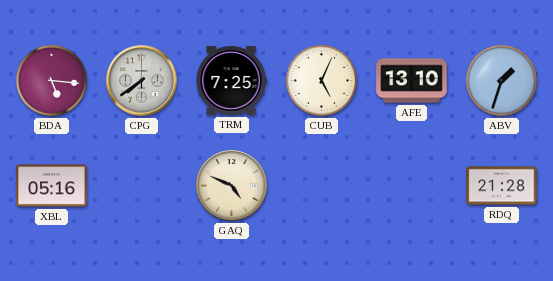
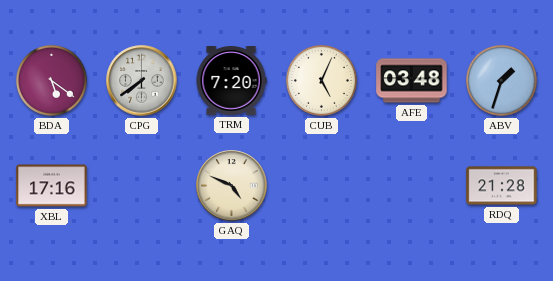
BDA: 5:16 -> 5:21
TRM: 7:25 -> 7:20
AFE: 13:10 -> 03:48
XBL: 05:16 -> 17:16
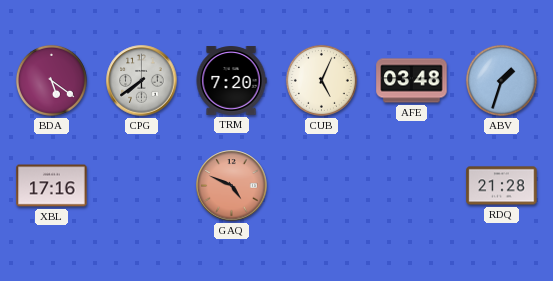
GAQ dial: cream -> salmon
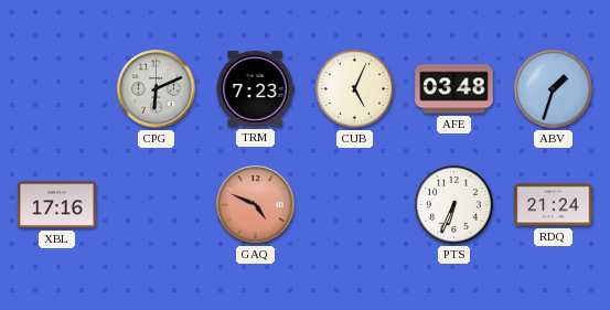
BDA: 5:21 -> none
CPG: 7:39 -> 6:11
TRM: 7:20 -> 7:23
PTS: none -> 6:34
RDQ: 21:28 -> 21:24
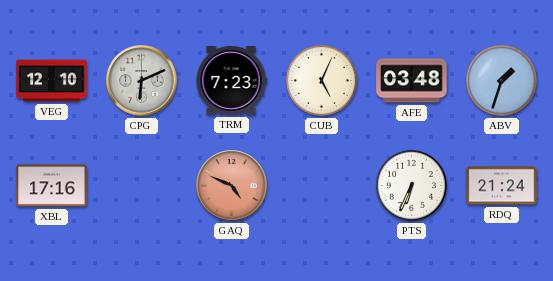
VEG: none -> 12:10
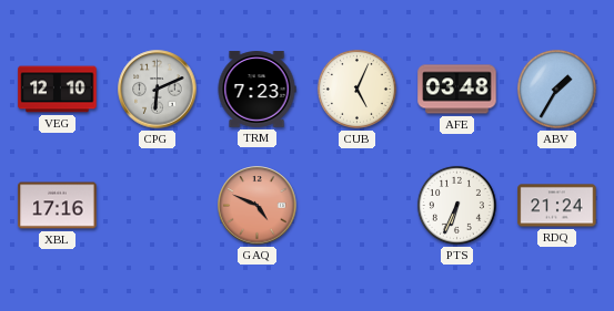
ABV: 1:33 -> 1:35
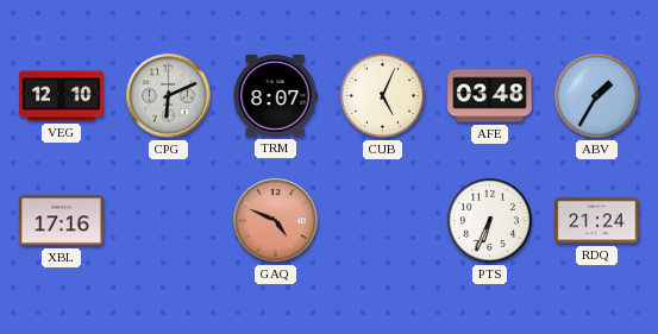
TRM: 7:23 -> 8:07
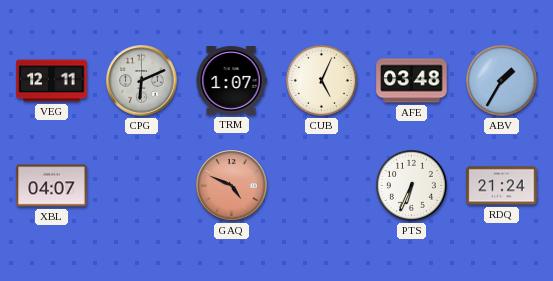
VEG: 12:10 -> 12:11
TRM: 8:07 -> 1:07
XBL: 17:16 -> 04:07
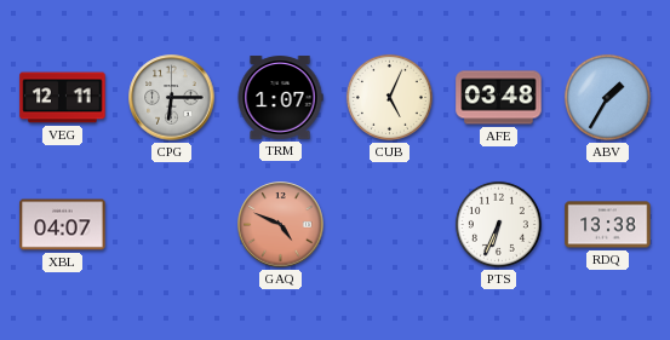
CPG: 6:11 -> 6:15
RDQ: 21:24 -> 13:38
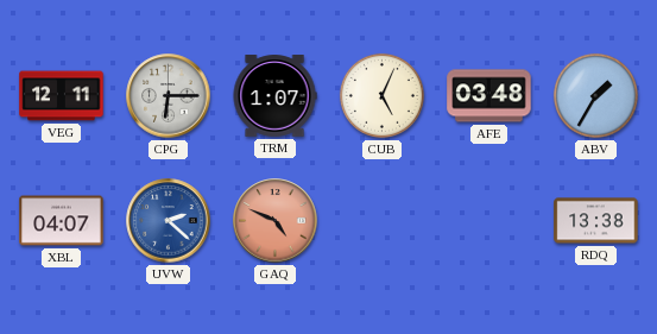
UVW: none -> 2:22
PTS: 6:34 -> none
